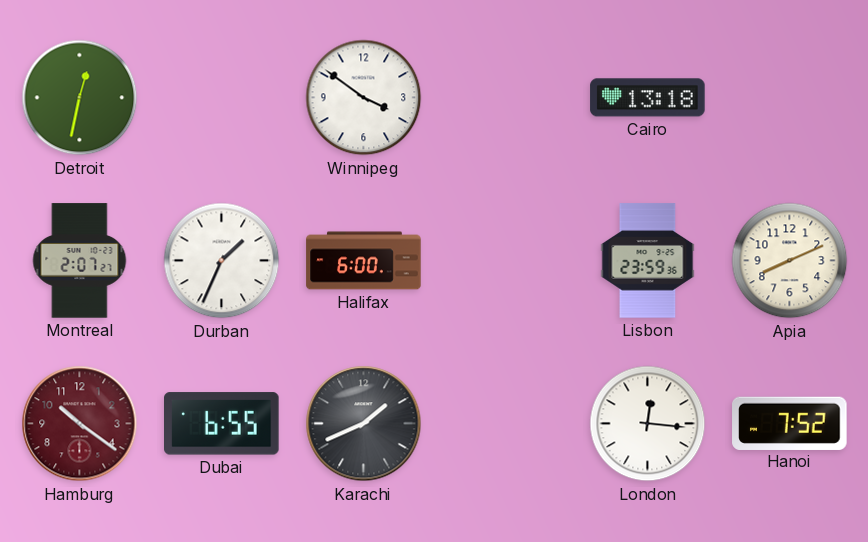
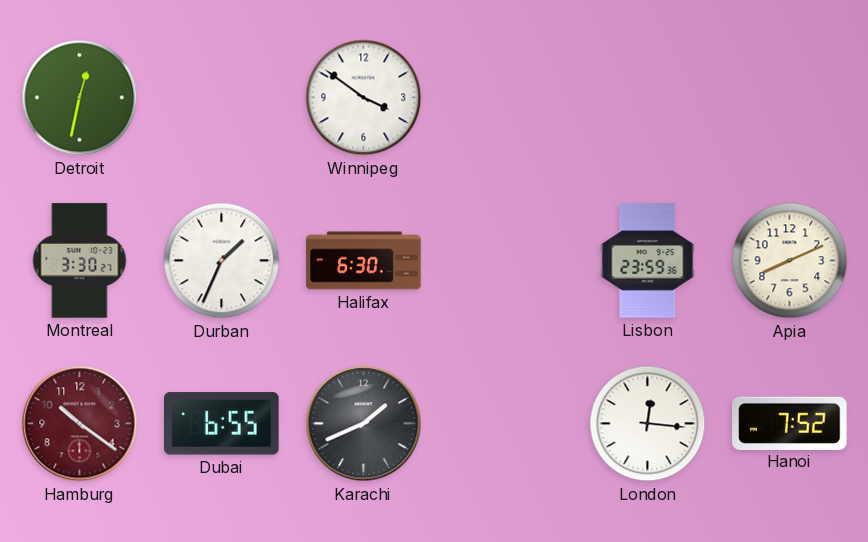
Cairo: 13:18 -> none
Montreal: 2:07 -> 3:30
Halifax: 6:00 -> 6:30
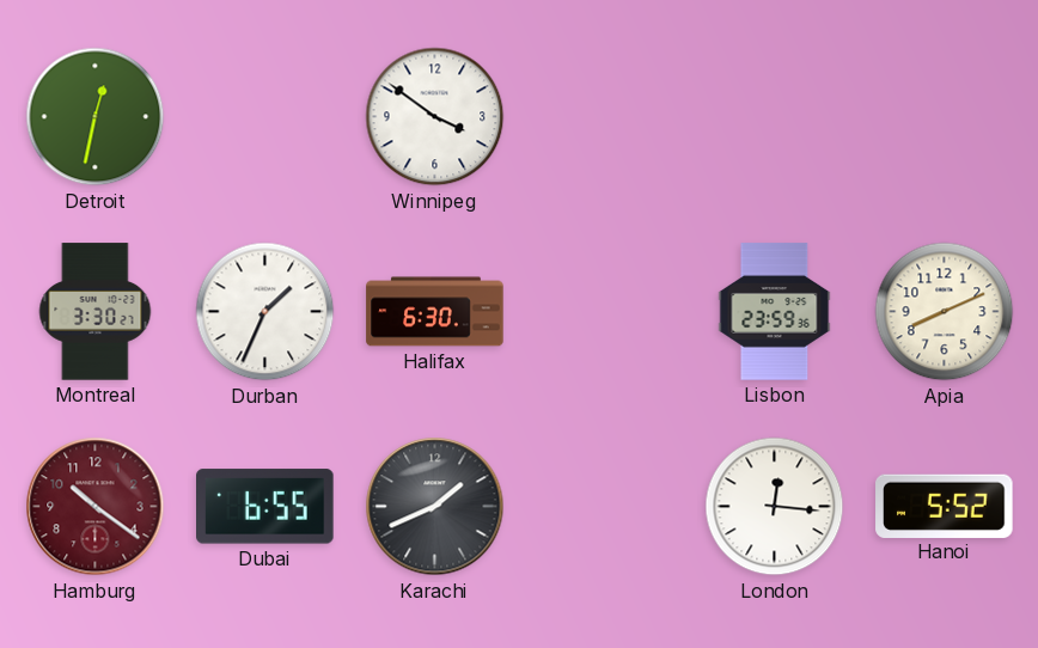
Hanoi: 7:52 -> 5:52
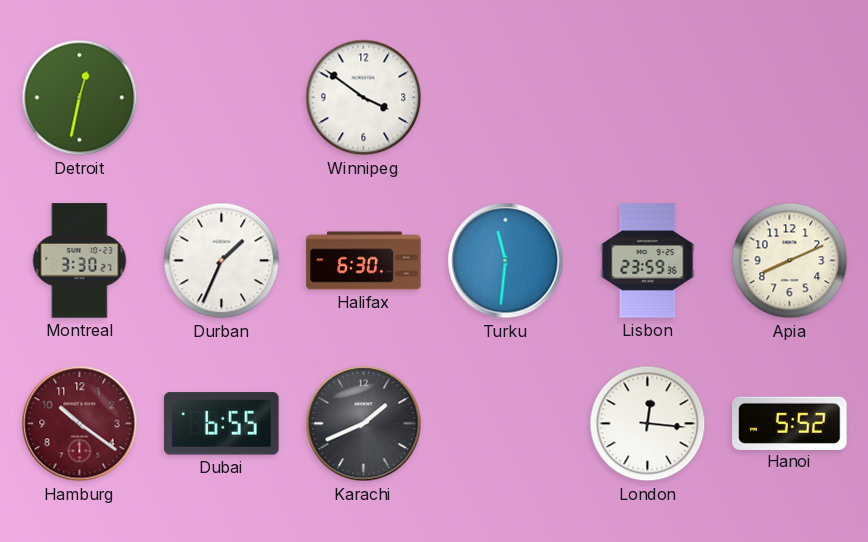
Turku: none -> 11:31
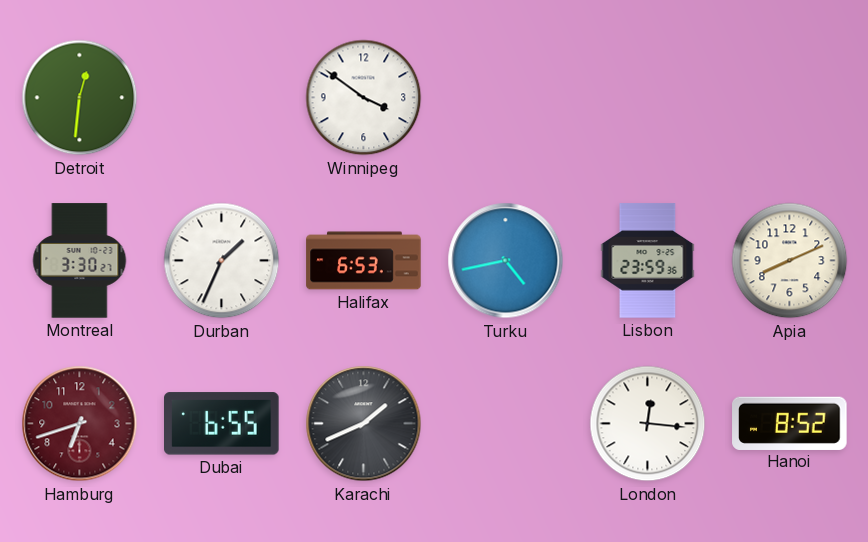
Detroit: 12:32 -> 12:31
Halifax: 6:30 -> 6:53
Turku: 11:31 -> 4:43
Hamburg: 10:21 -> 6:42
Hanoi: 5:52 -> 8:52
